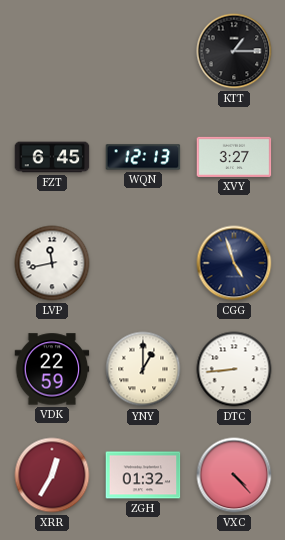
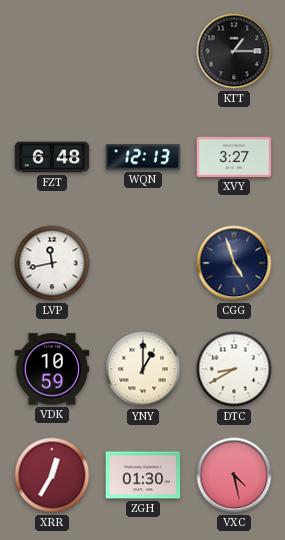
FZT: 6:45 -> 6:48
VDK: 22:59 -> 10:59
DTC: 8:44 -> 8:40
ZGH: 01:32 -> 01:30
VXC: 4:23 -> 4:28
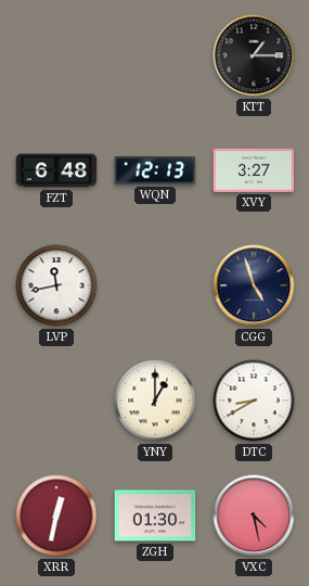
VDK: 10:59 -> none
XRR: 12:35 -> 12:32
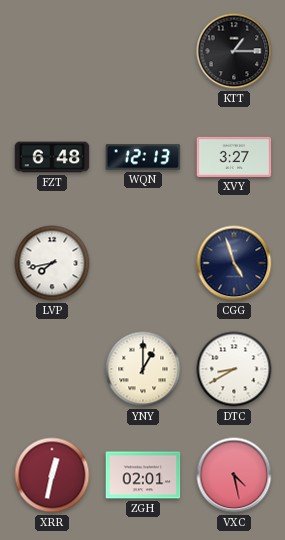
LVP: 11:43 -> 7:43
ZGH: 01:30 -> 02:01
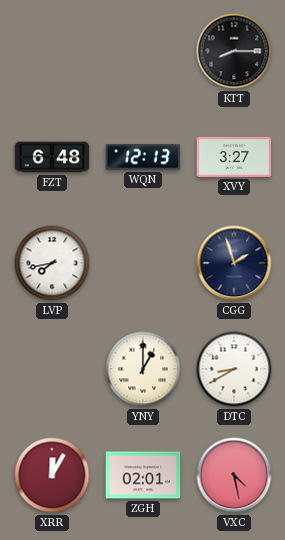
KTT: 1:15 -> 8:15
CGG: 4:57 -> 1:57
XRR: 12:32 -> 12:05
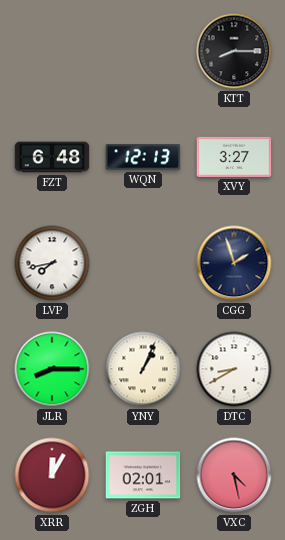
JLR: none -> 8:15
YNY: 1:00 -> 1:04
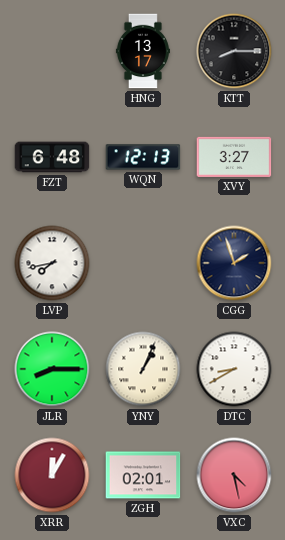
HNG: none -> 13:17
